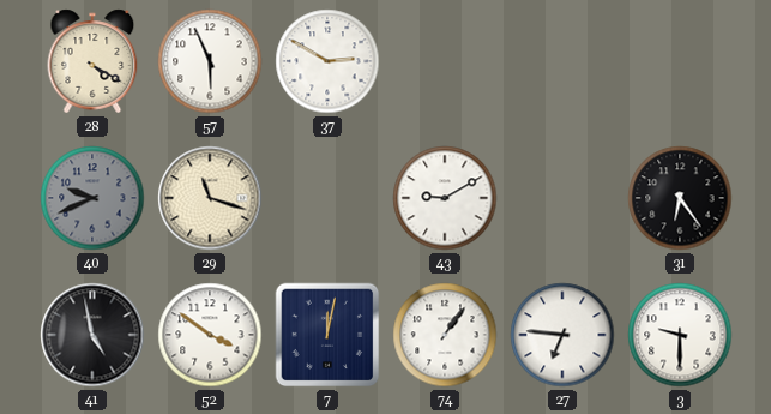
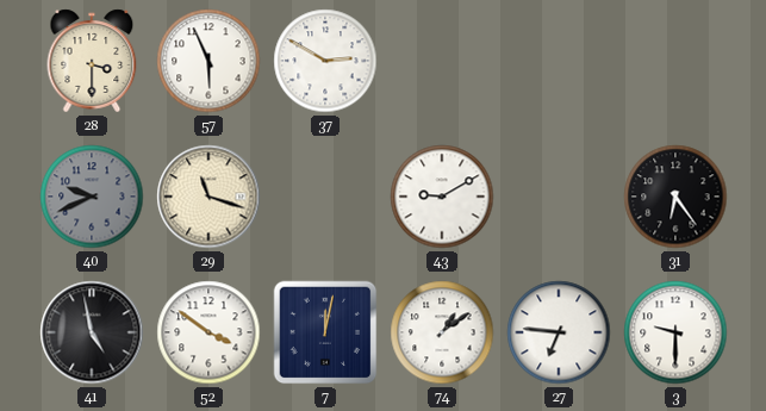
28: 4:20 -> 3:30
74: 1:06 -> 1:09
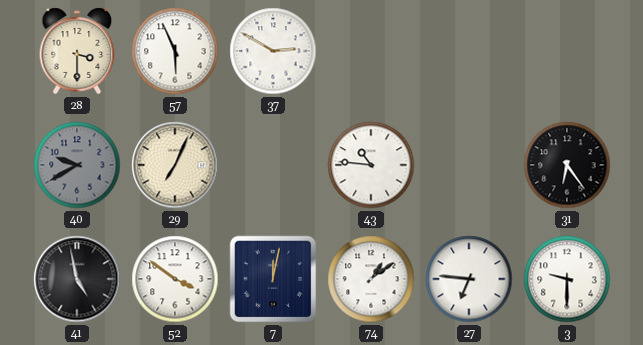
40: 9:41 -> 9:40
29: 11:18 -> 7:04
43: 9:10 -> 10:46
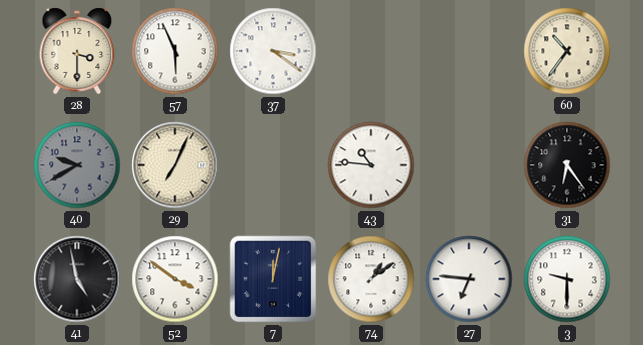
37: 2:50 -> 3:21
60: none -> 10:36
